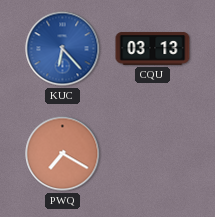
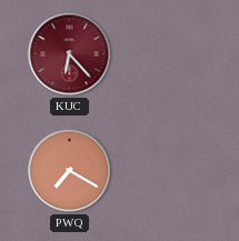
KUC dial: blue -> burgundy
CQU: 03:13 -> none
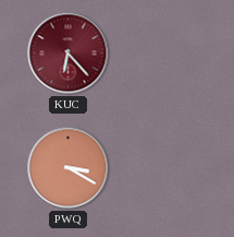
PWQ: 7:20 -> 3:20
